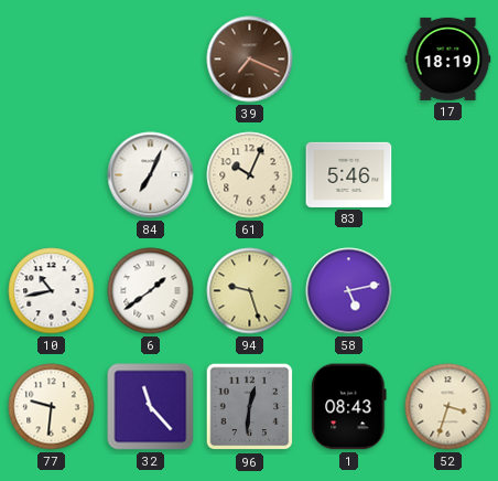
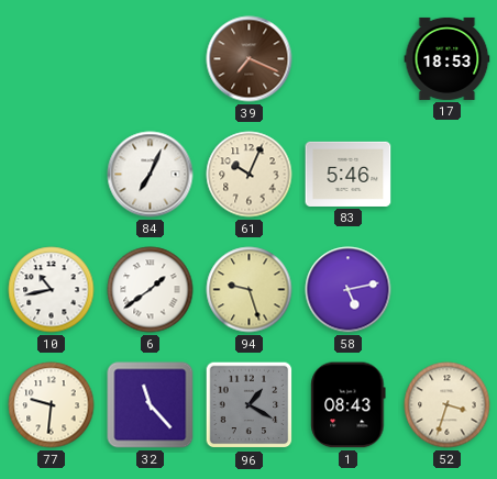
17: 18:19 -> 18:53
96: 12:31 -> 1:20
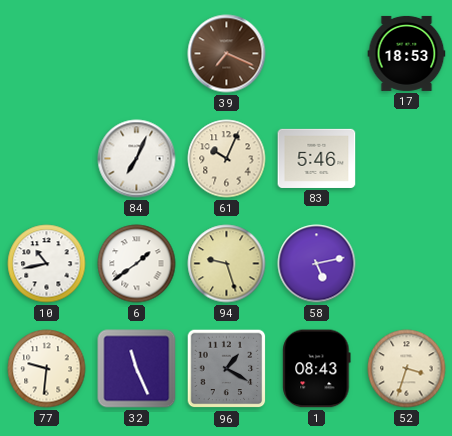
32: 11:23 -> 11:26
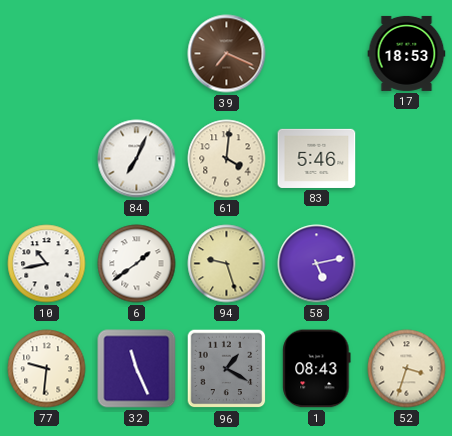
61: 10:04 -> 4:01
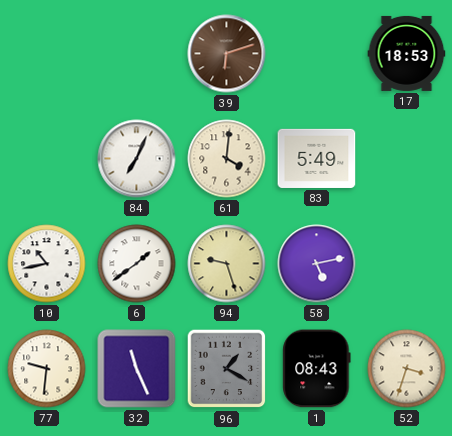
39: 7:19 -> 6:12
83: 5:46 -> 5:49
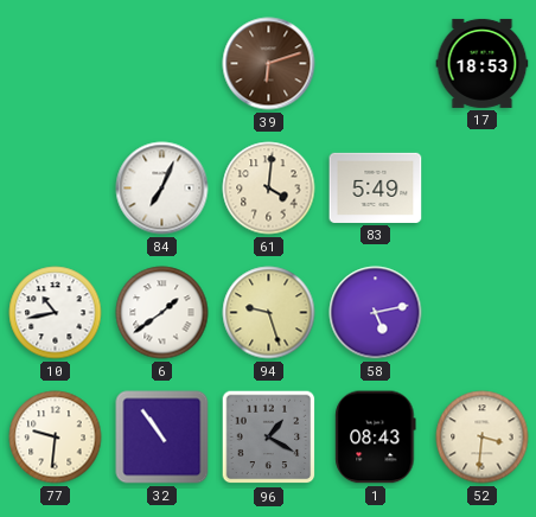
32: 11:26 -> 10:54
52: 3:33 -> 3:31
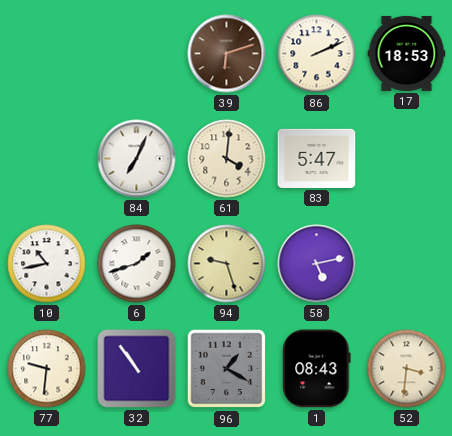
86: none -> 2:11
83: 5:49 -> 5:47
6: 1:39 -> 1:42
